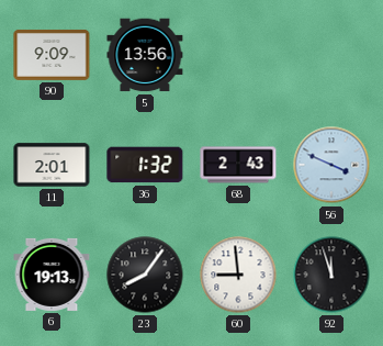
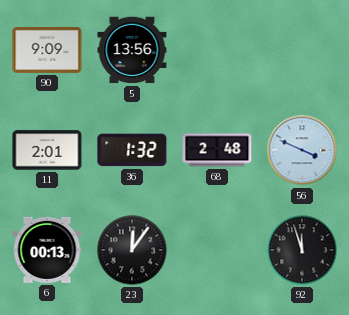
68: 2:43 -> 2:48
6: 19:13 -> 00:13
23: 8:06 -> 12:06
60: 8:59 -> none
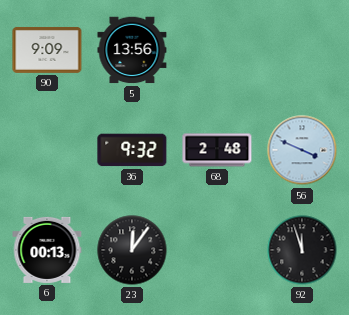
11: 2:01 -> none
36: 1:32 -> 9:32
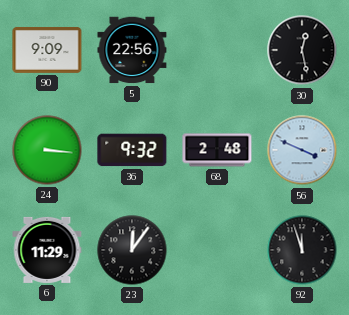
5: 13:56 -> 22:56
30: none -> 12:28
24: none -> 3:16
6: 00:13 -> 11:29
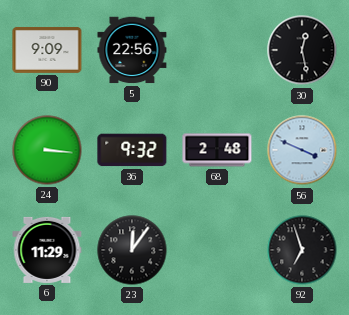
92: 11:57 -> 6:57
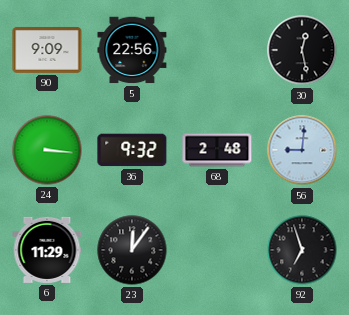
56: 3:49 -> 9:01
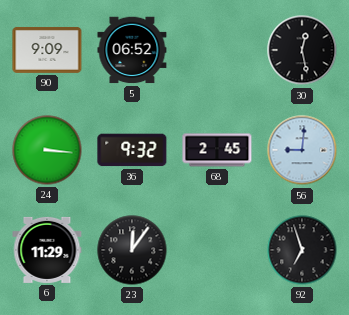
5: 22:56 -> 06:52
68: 2:48 -> 2:45
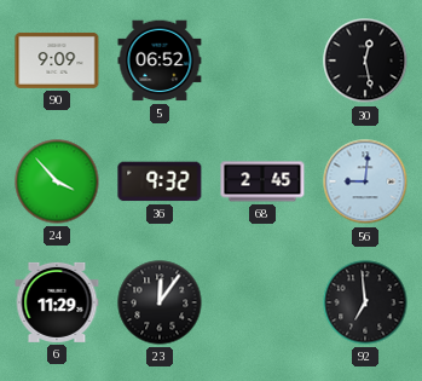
24: 3:16 -> 3:53
92: 6:57 -> 6:59
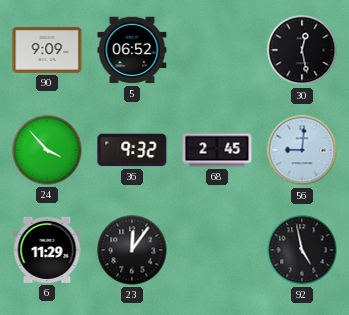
92: 6:59 -> 4:58
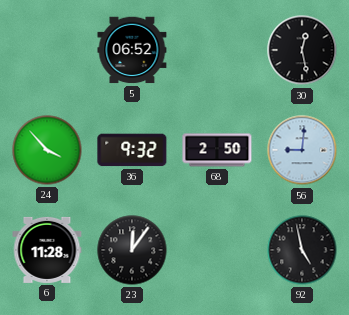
90: 9:09 -> none
68: 2:45 -> 2:50
6: 11:29 -> 11:28
